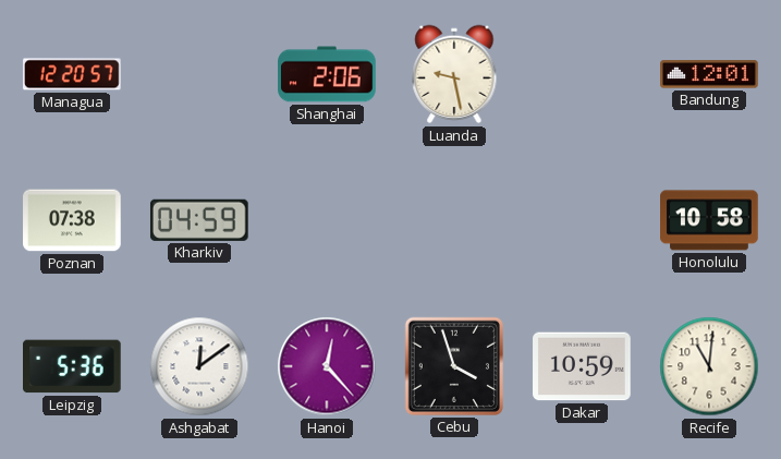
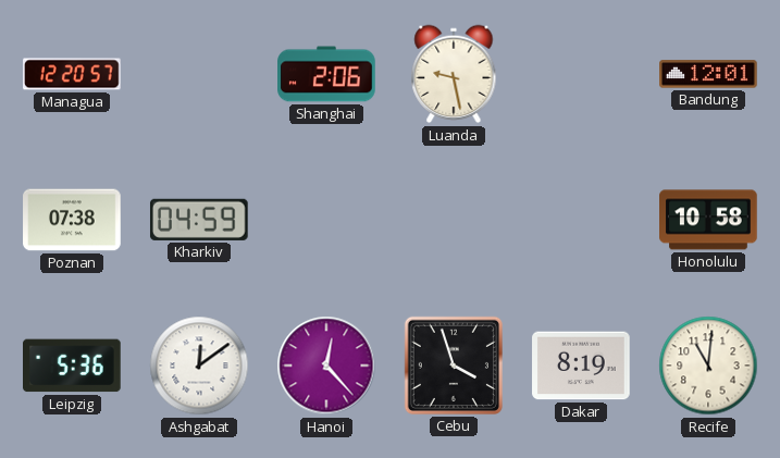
Dakar: 10:59 -> 8:19
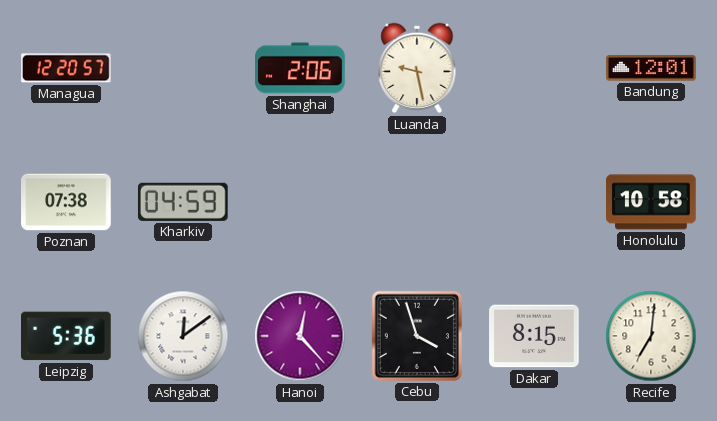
Dakar: 8:19 -> 8:15
Recife: 11:01 -> 7:01
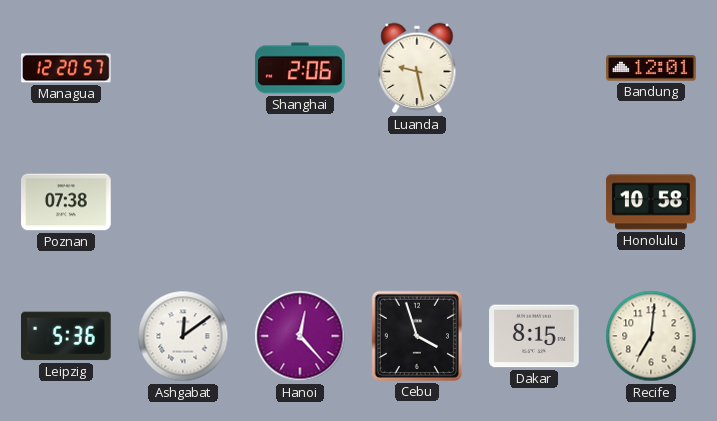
Kharkiv: 04:59 -> none
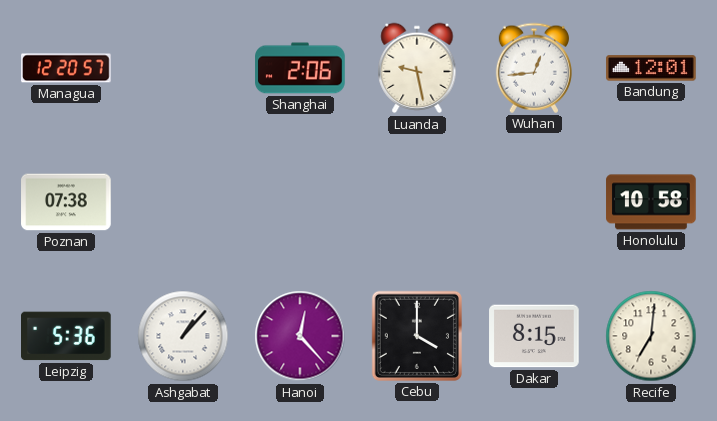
Wuhan: none -> 12:44
Ashgabat: 12:09 -> 1:07
Cebu: 3:57 -> 4:00
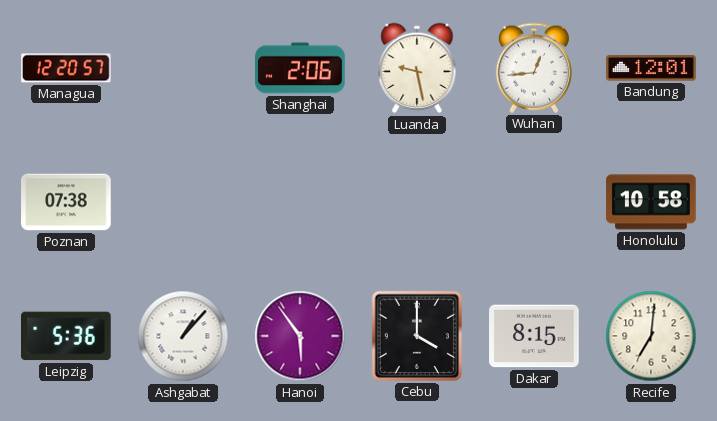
Hanoi: 12:23 -> 5:54
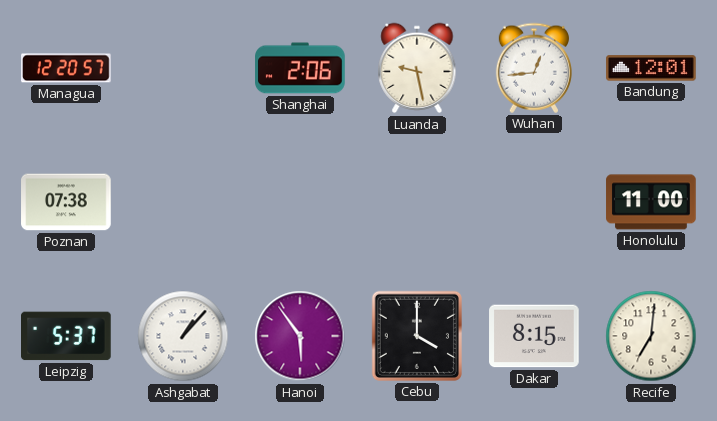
Honolulu: 10:58 -> 11:00
Leipzig: 5:36 -> 5:37
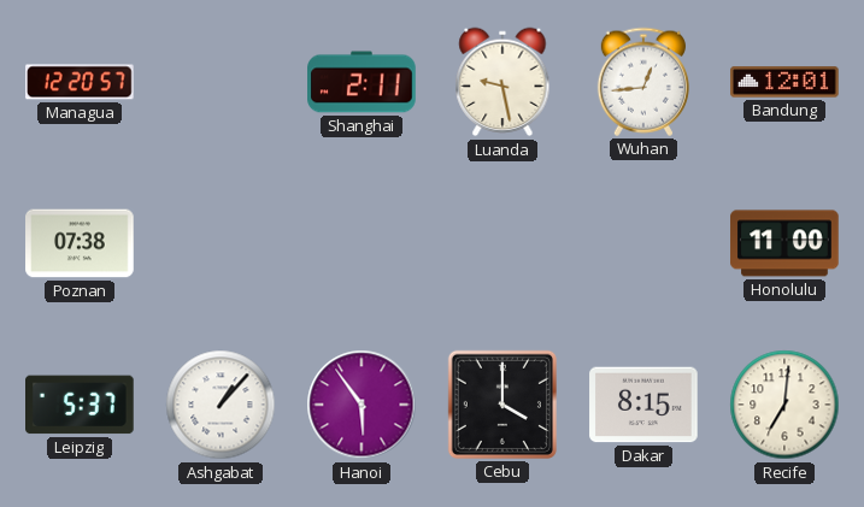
Shanghai: 2:06 -> 2:11
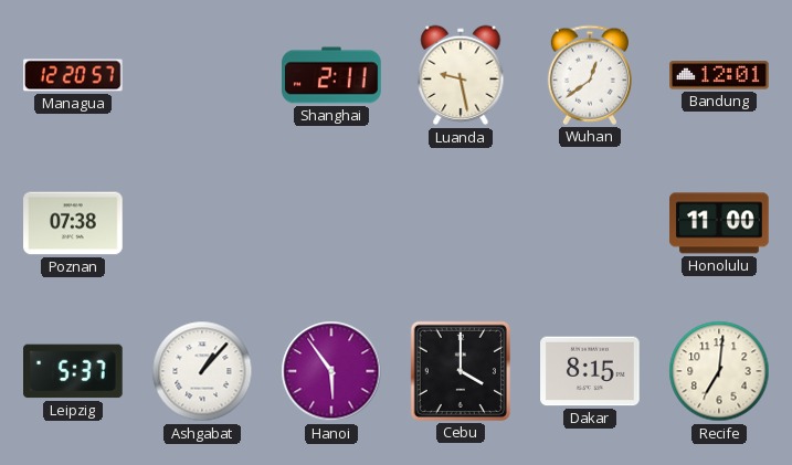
Wuhan: 12:44 -> 12:39
